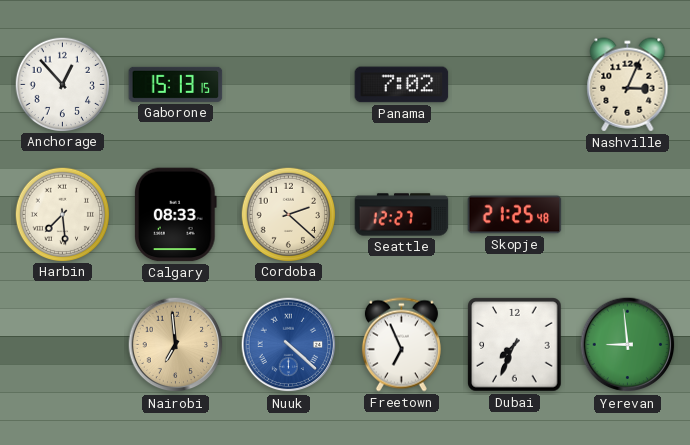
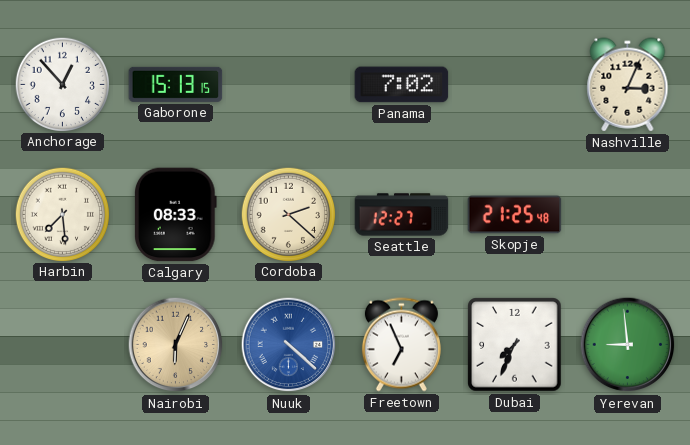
Nairobi: 6:59 -> 6:04
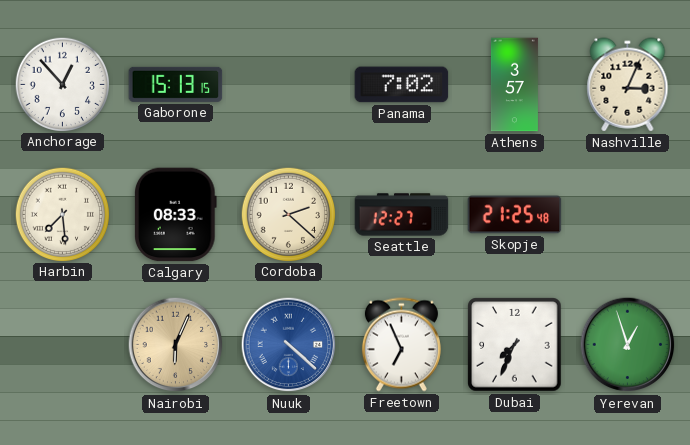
Athens: none -> 3:57
Yerevan: 8:59 -> 12:57
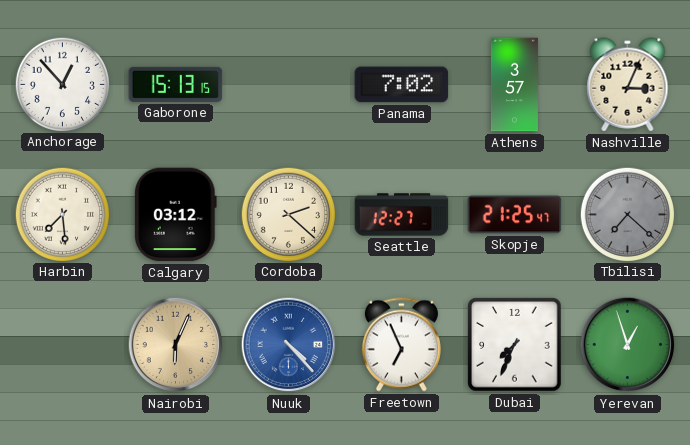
Calgary: 08:33 -> 03:12
Skopje: 21:25:48 -> 21:25:47
Tbilisi: none -> 7:22
Nuuk: 4:22 -> 4:23
